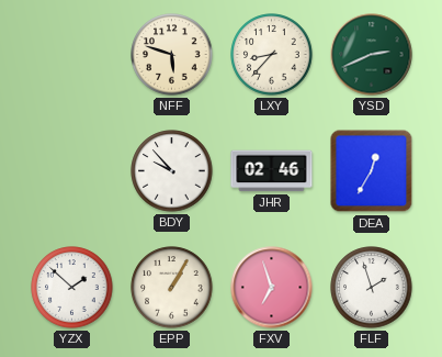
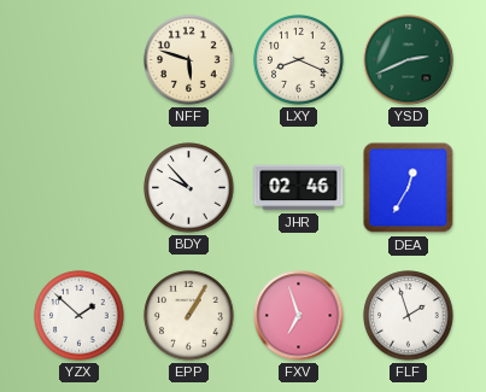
LXY: 8:37 -> 8:19
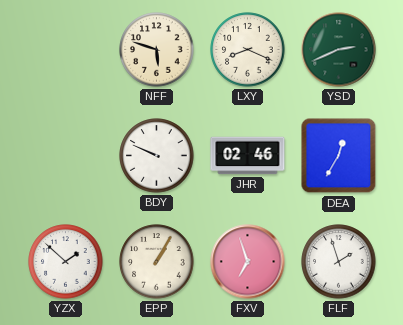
BDY: 9:53 -> 9:49
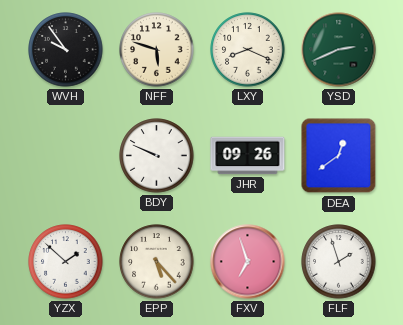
WVH: none -> 9:54
JHR: 02:46 -> 09:26
DEA: 12:35 -> 12:39
EPP: 1:05 -> 5:23
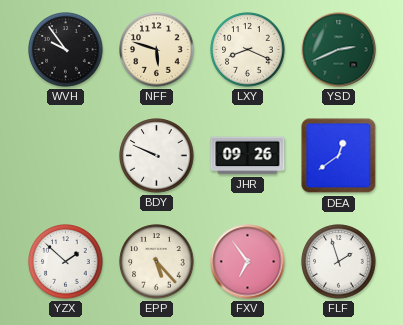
FXV: 6:57 -> 6:54
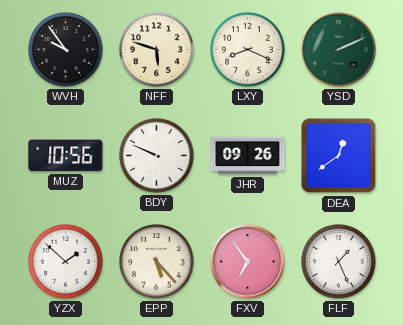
YSD: 2:41 -> 2:11
MUZ: none -> 10:56
FLF: 1:57 -> 1:26
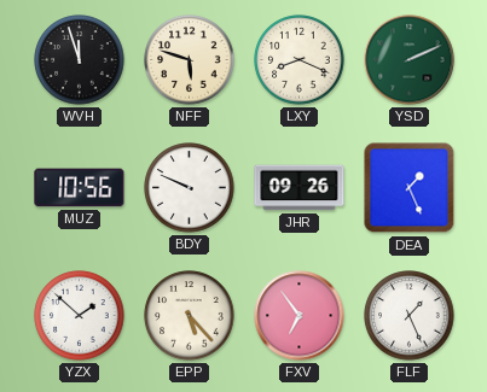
WVH: 9:54 -> 11:57
DEA: 12:39 -> 1:26
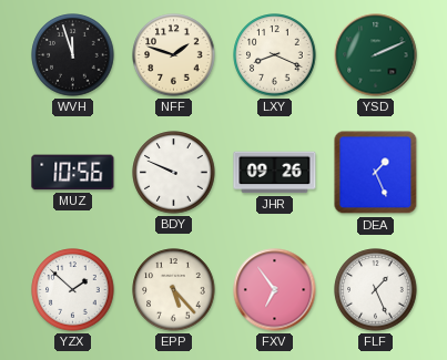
NFF: 5:48 -> 1:48
